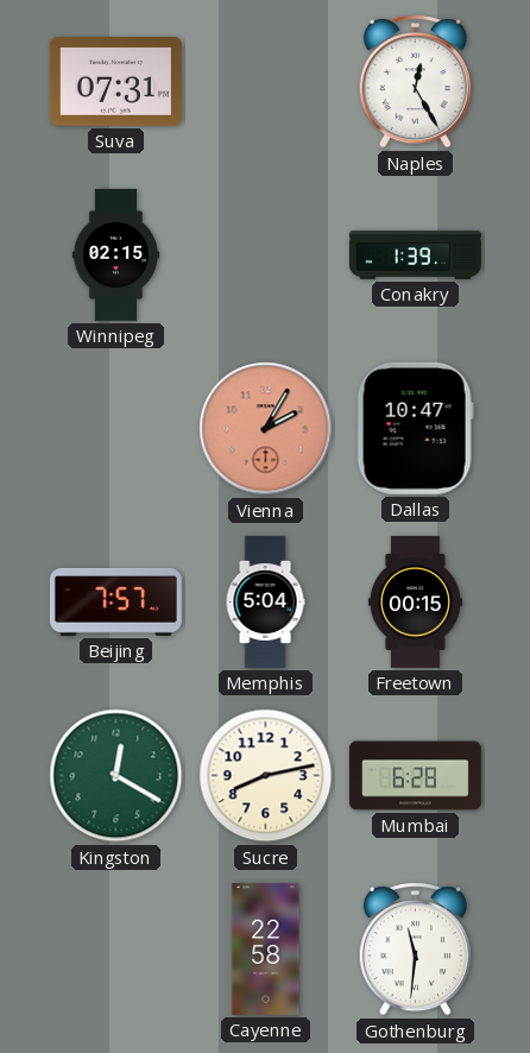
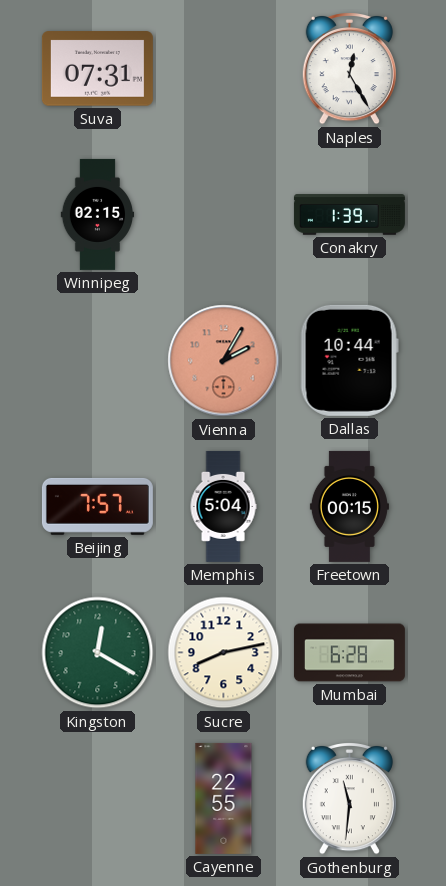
Dallas: 10:47 -> 10:44
Cayenne: 22:58 -> 22:55
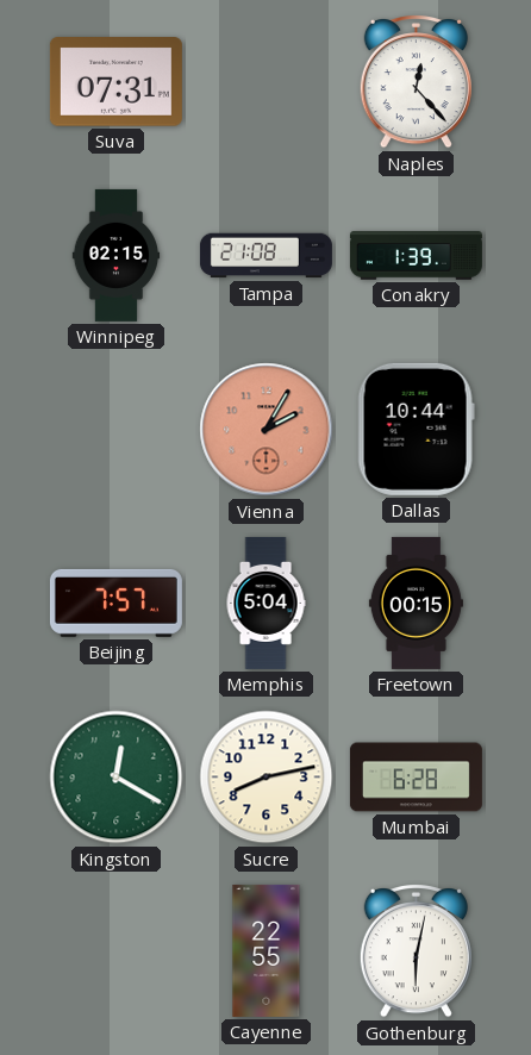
Naples: 12:25 -> 12:23
Tampa: none -> 21:08
Gothenburg: 11:31 -> 6:02
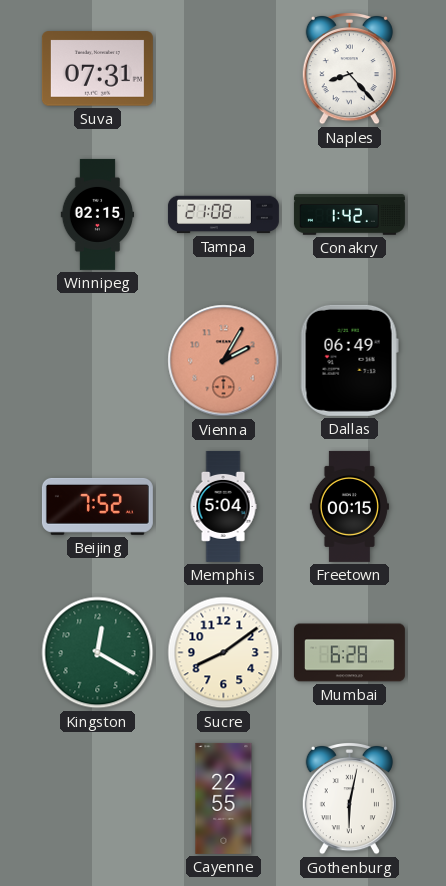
Naples: 12:23 -> 8:23
Conakry: 1:39 -> 1:42
Dallas: 10:44 -> 06:49
Beijing: 7:57 -> 7:52
Sucre: 8:13 -> 8:09
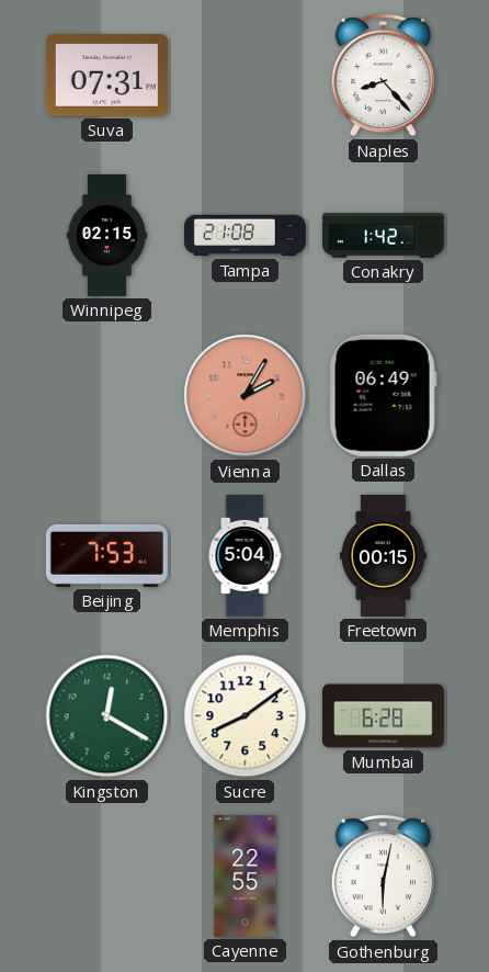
Beijing: 7:52 -> 7:53
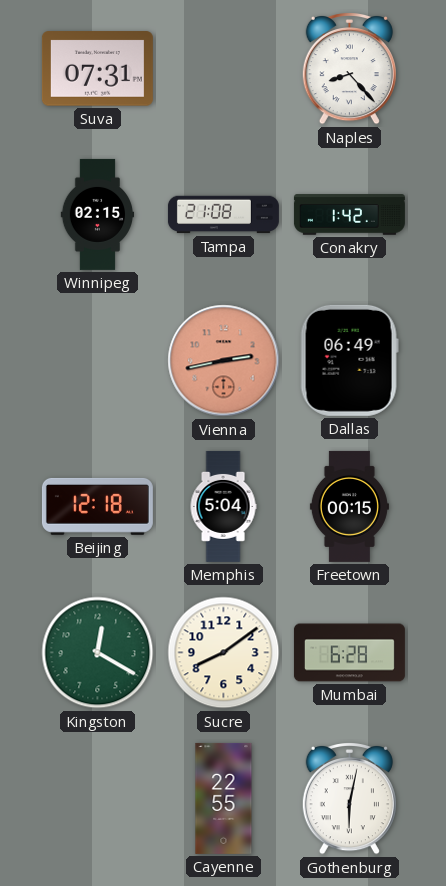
Vienna: 2:05 -> 2:43
Beijing: 7:53 -> 12:18
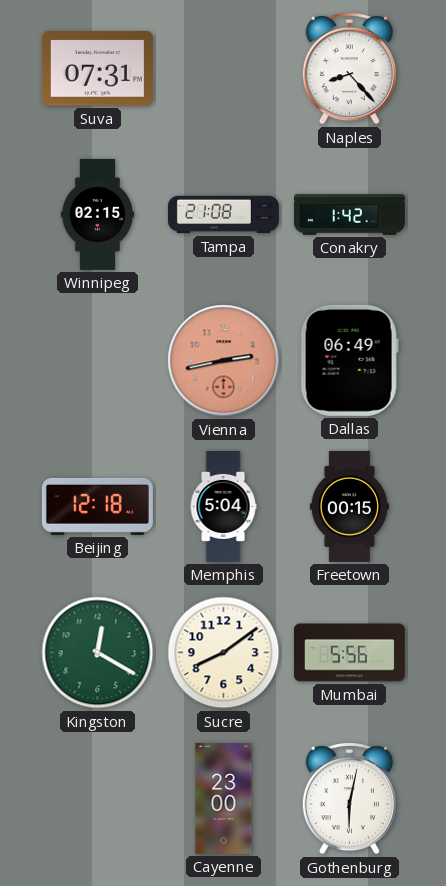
Mumbai: 6:28 -> 5:56
Cayenne: 22:55 -> 23:00
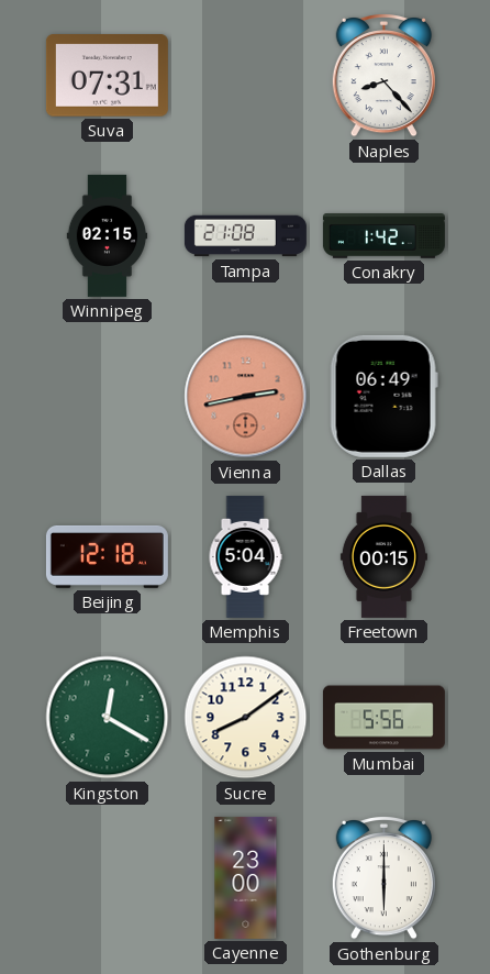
Gothenburg: 6:02 -> 6:00
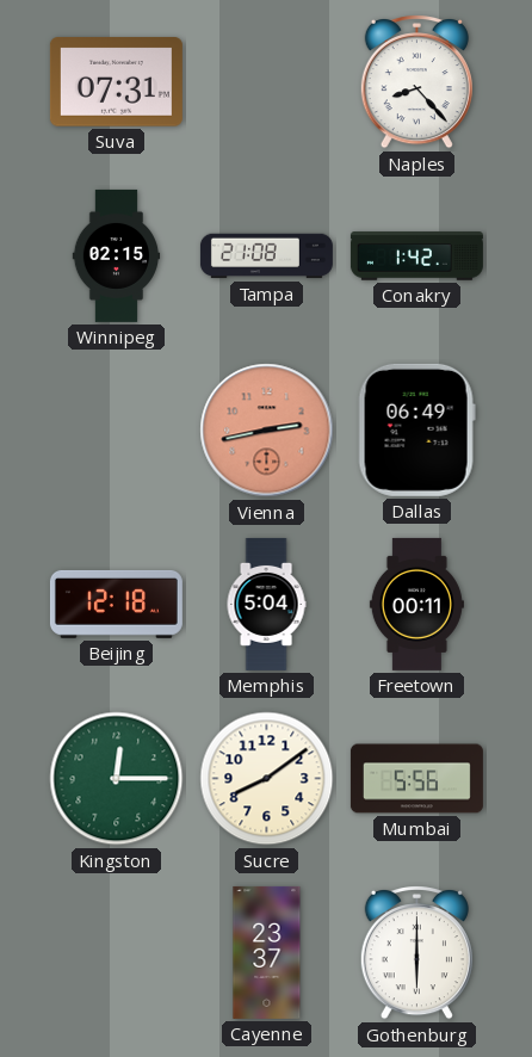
Freetown: 00:15 -> 00:11
Kingston: 12:20 -> 12:15
Cayenne: 23:00 -> 23:37
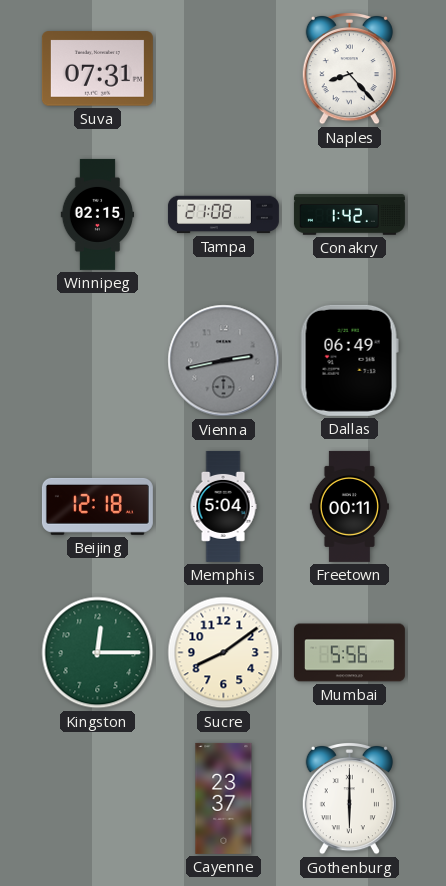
Vienna dial: salmon -> grey
